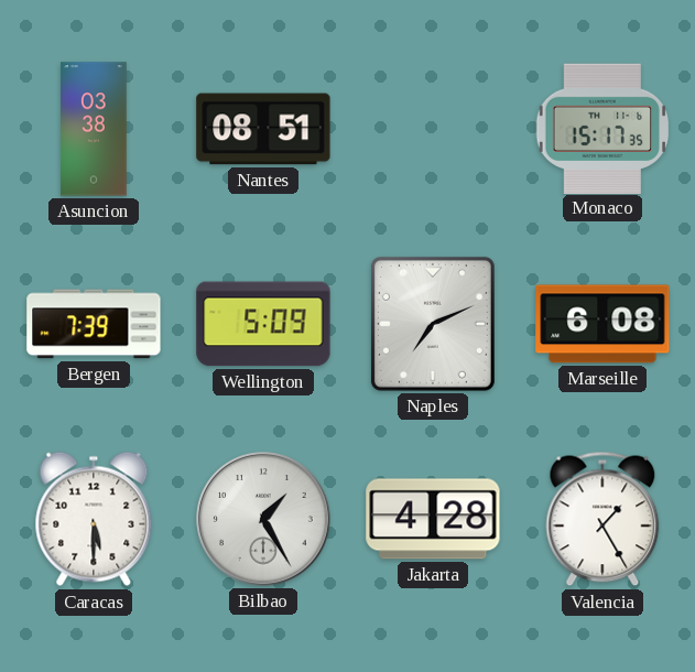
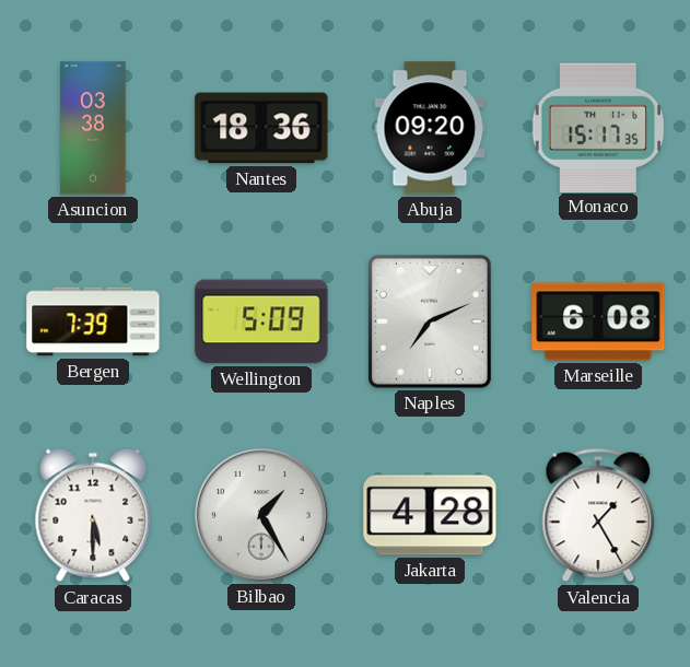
Nantes: 08:51 -> 18:36
Abuja: none -> 09:20
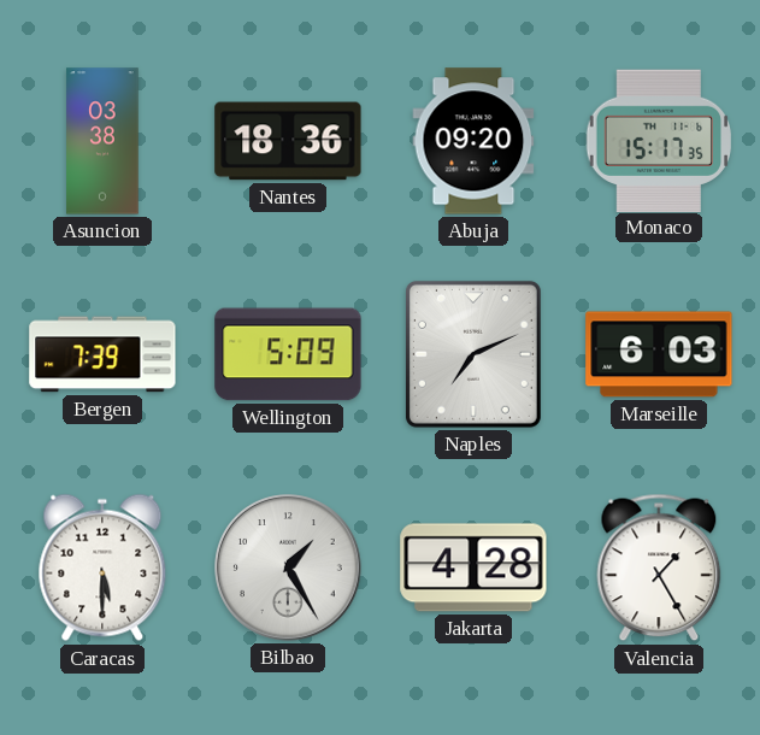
Marseille: 6:08 -> 6:03
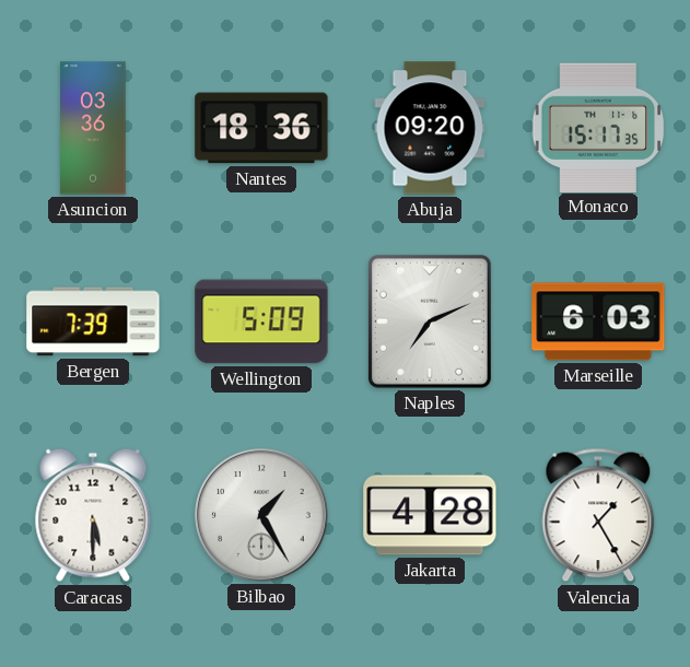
Asuncion: 03:38 -> 03:36
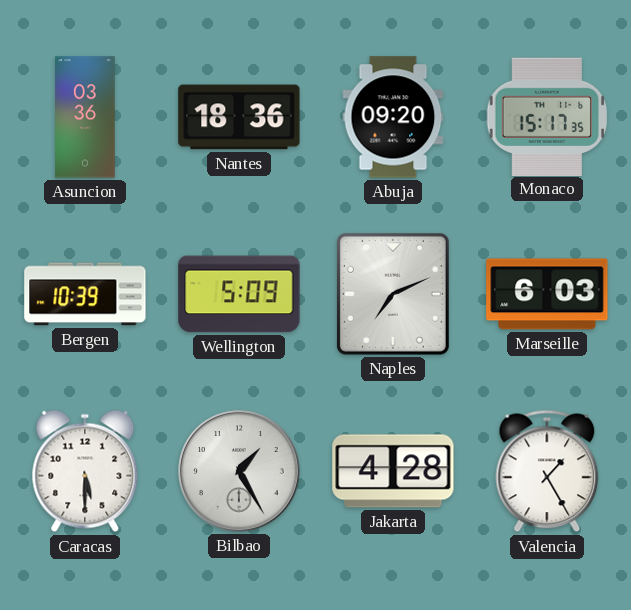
Bergen: 7:39 -> 10:39
